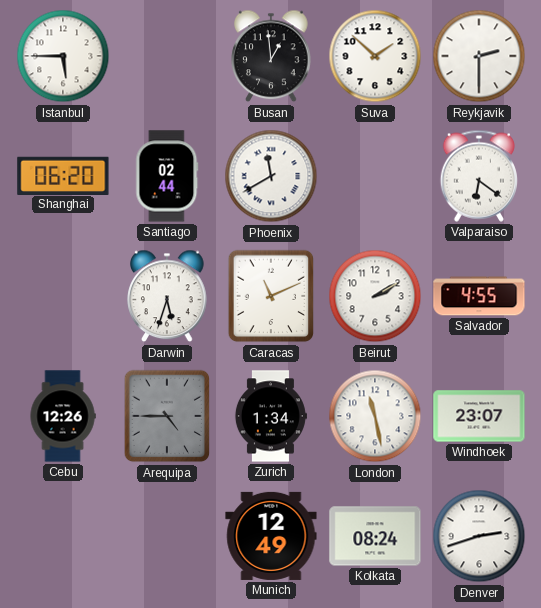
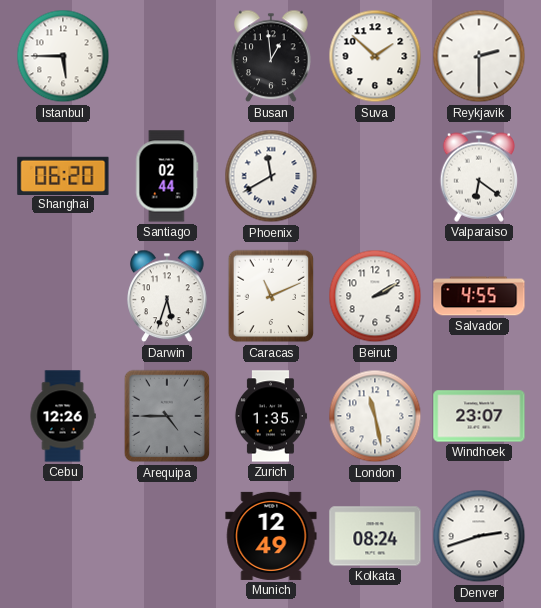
Zurich: 1:34 -> 1:35
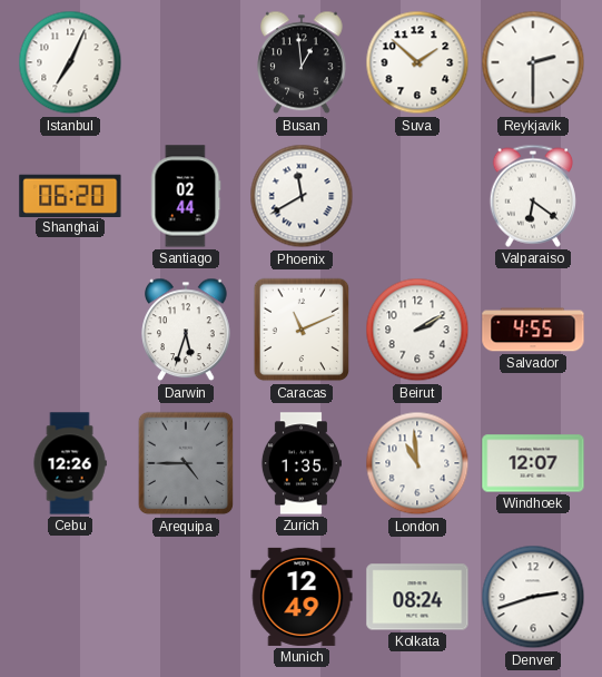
Istanbul: 5:45 -> 7:04
London: 11:28 -> 10:59
Windhoek: 23:07 -> 12:07
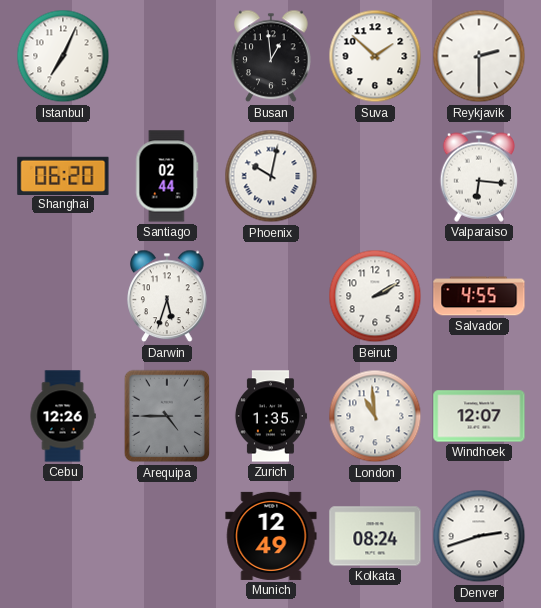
Phoenix: 11:40 -> 10:02
Valparaiso: 6:21 -> 6:16
Caracas: 11:11 -> none
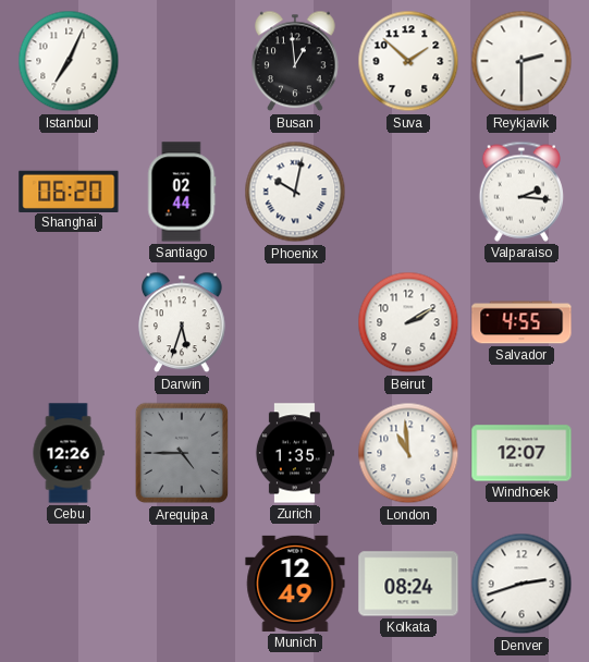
Valparaiso: 6:16 -> 2:16
